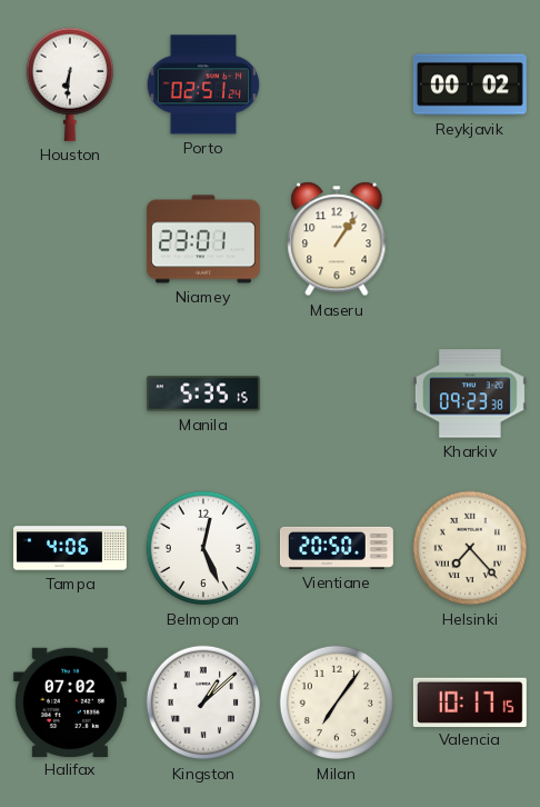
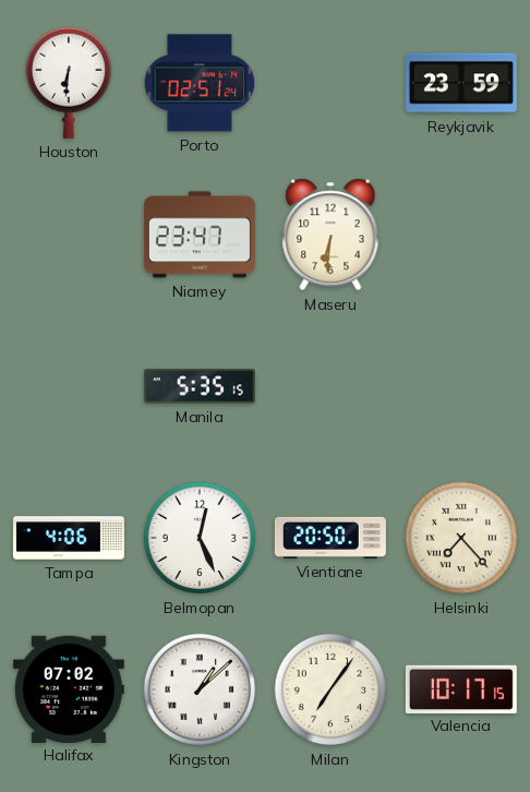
Reykjavik: 00:02 -> 23:59
Niamey: 23:01 -> 23:47
Maseru: 1:06 -> 6:31
Kharkiv: 09:23 -> none
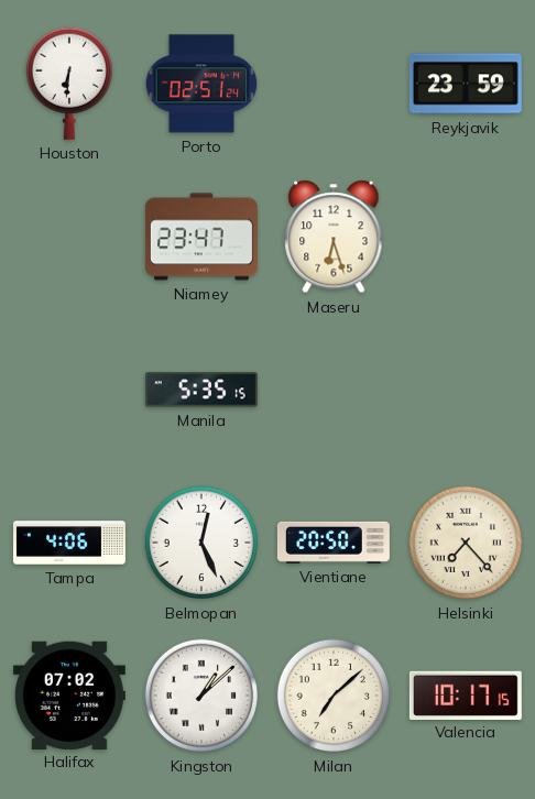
Maseru: 6:31 -> 6:27
Milan: 7:06 -> 7:08
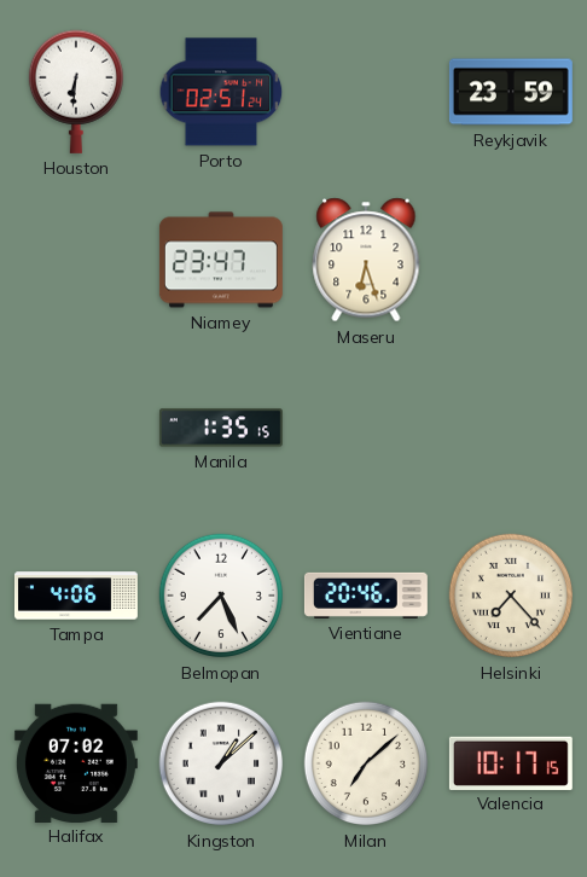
Manila: 5:35 -> 1:35
Belmopan: 12:26 -> 7:26
Vientiane: 20:50 -> 20:46
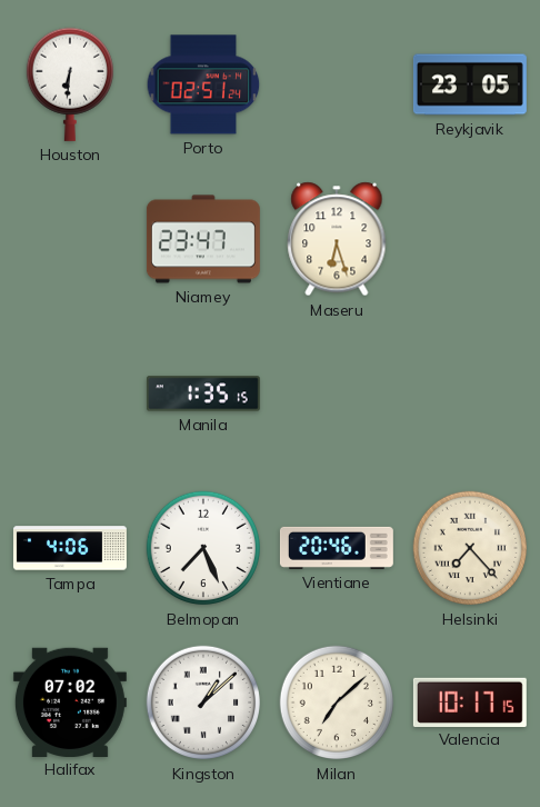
Reykjavik: 23:59 -> 23:05
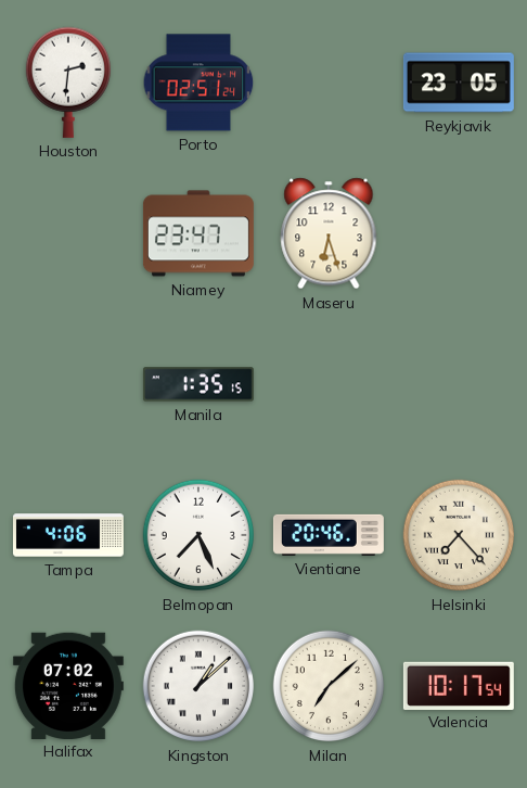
Houston: 6:31 -> 2:31
Valencia: 10:17:15 -> 10:17:54
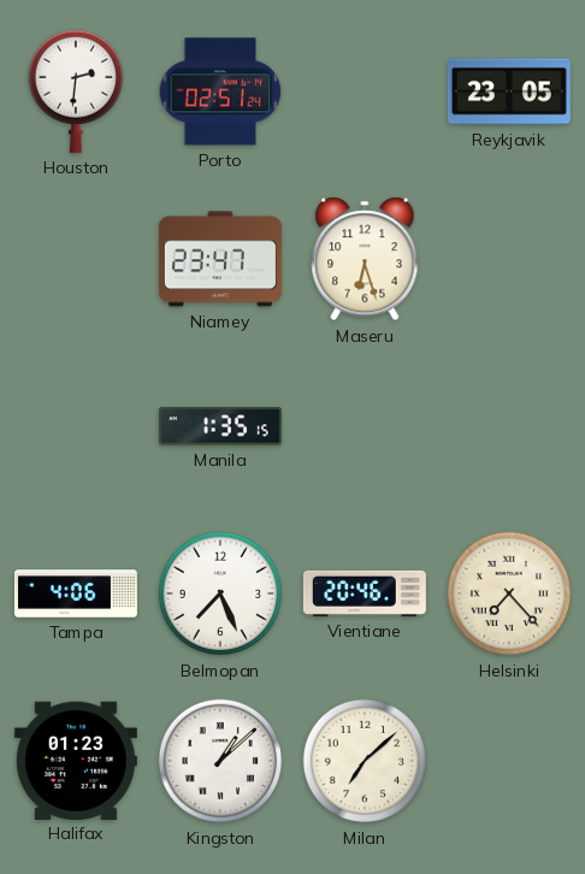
Halifax: 07:02 -> 01:23
Valencia: 10:17 -> none
